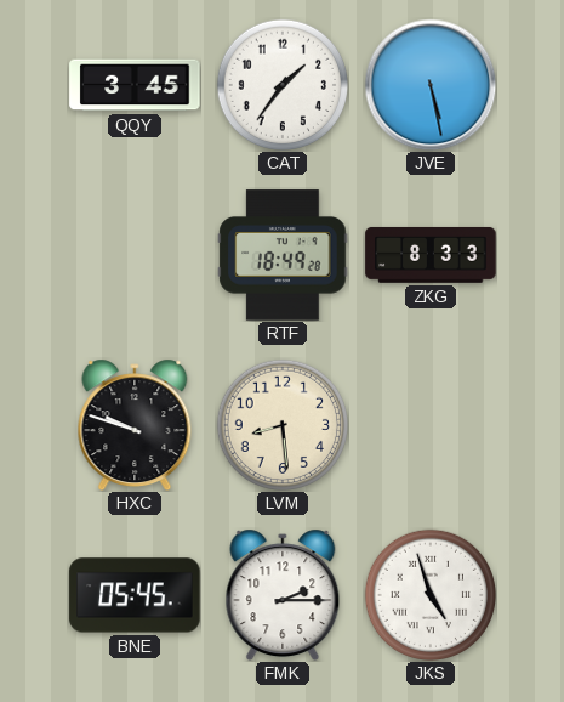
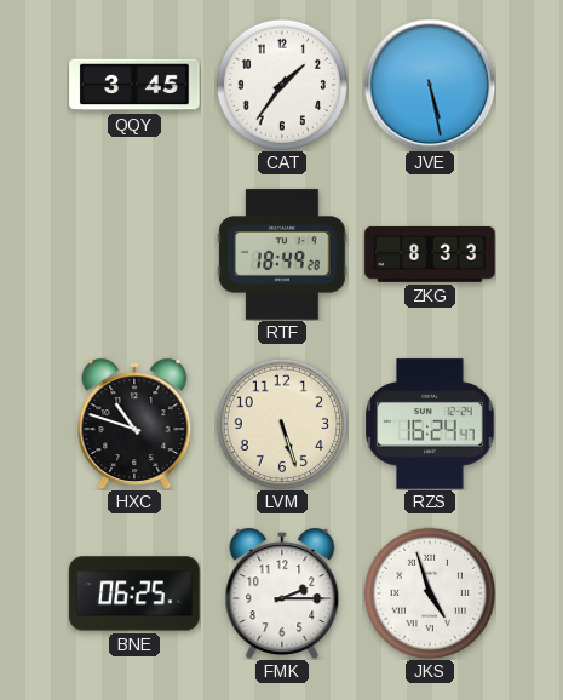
HXC: 9:48 -> 10:48
LVM: 8:29 -> 5:27
RZS: none -> 16:24
BNE: 05:45 -> 06:25
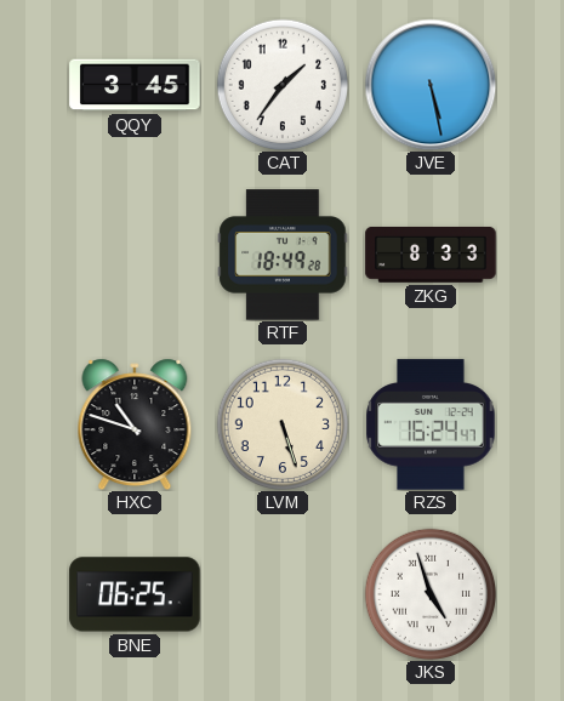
FMK: 2:15 -> none
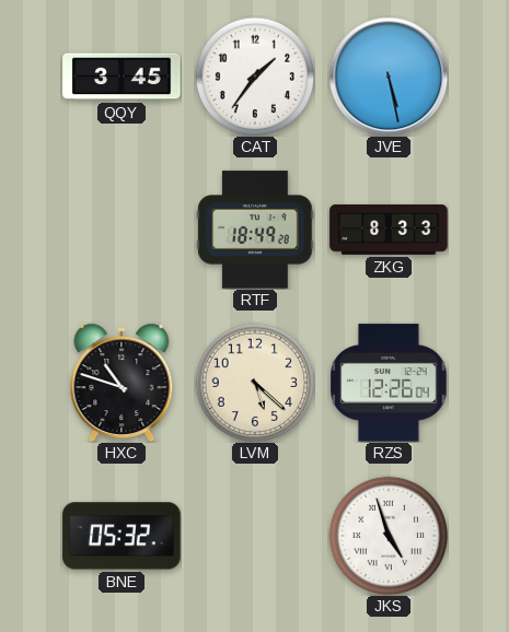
LVM: 5:27 -> 5:22
RZS: 16:24 -> 12:26
BNE: 06:25 -> 05:32
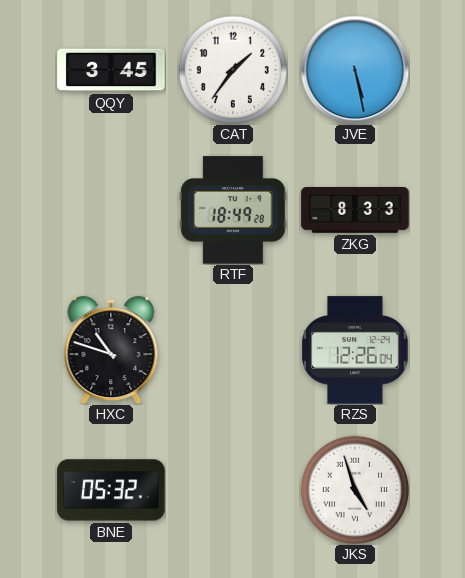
LVM: 5:22 -> none
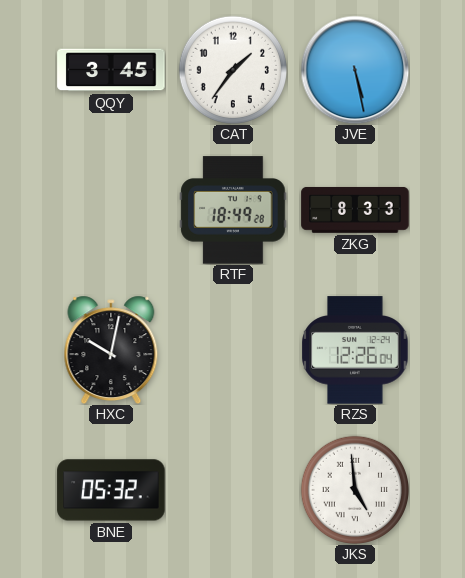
HXC: 10:48 -> 10:02
JKS: 4:57 -> 4:59
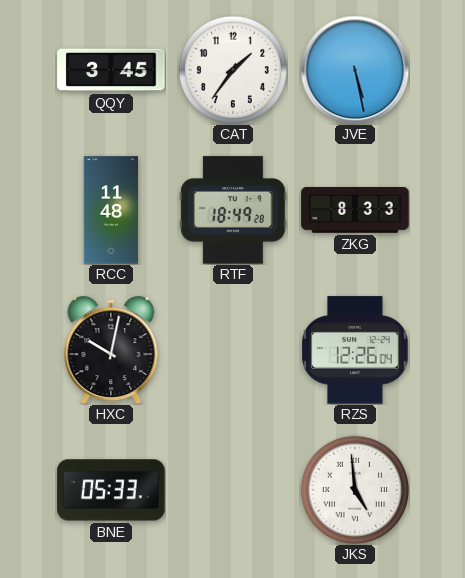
RCC: none -> 11:48
BNE: 05:32 -> 05:33
